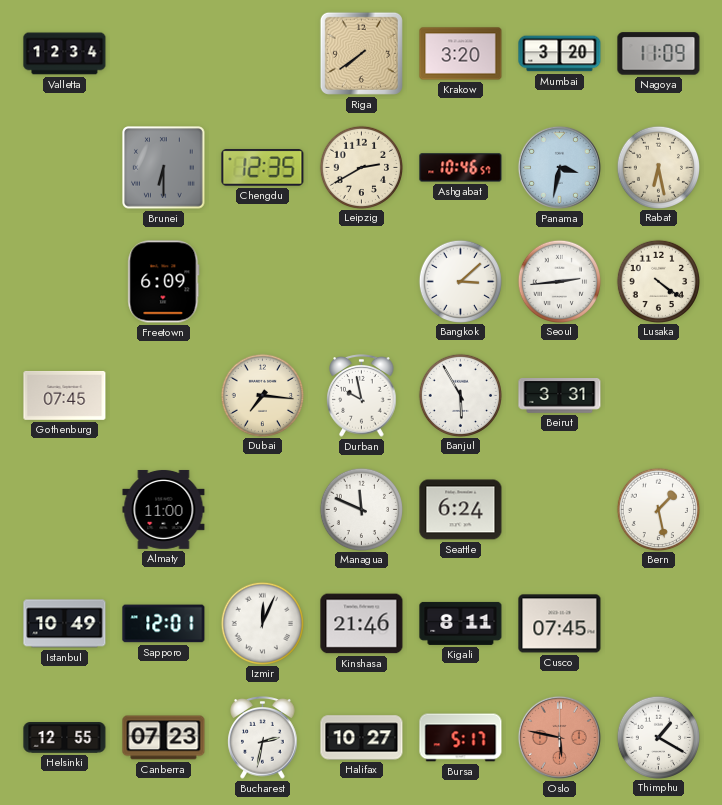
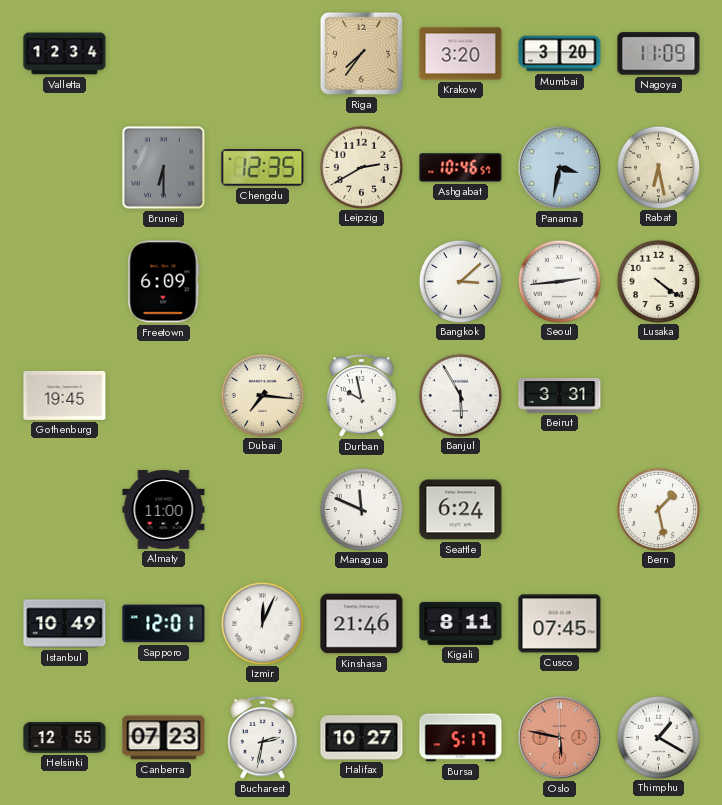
Riga: 7:39 -> 7:36
Gothenburg: 07:45 -> 19:45
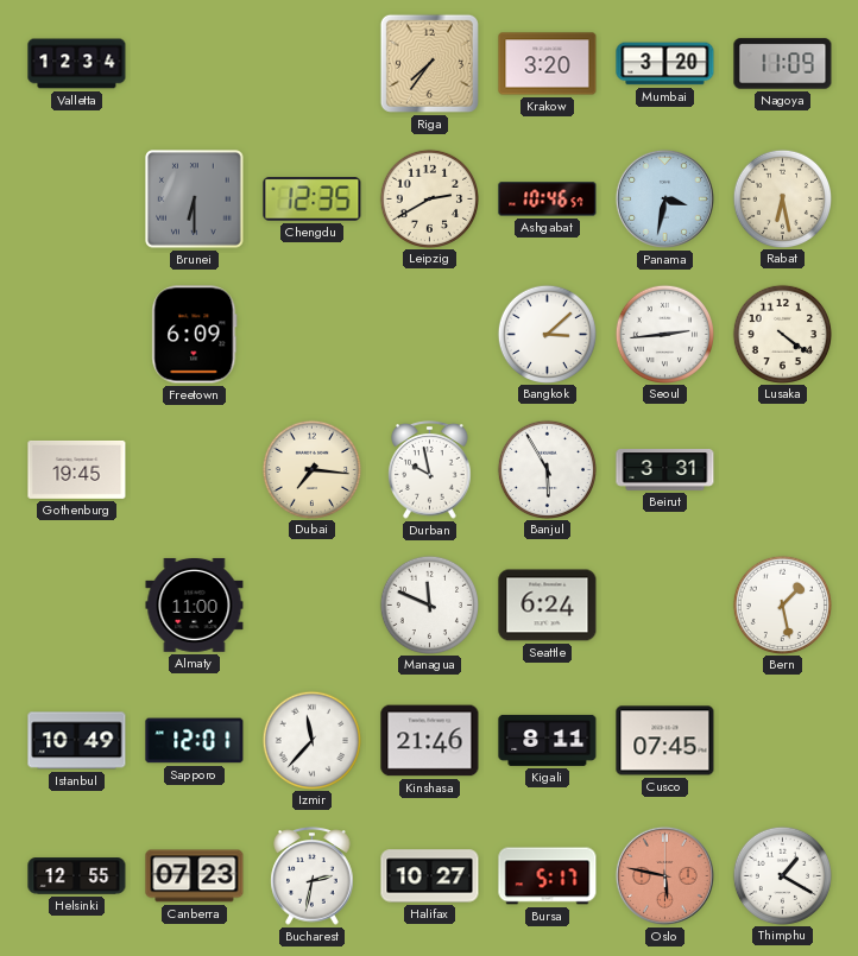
Izmir: 12:04 -> 11:37
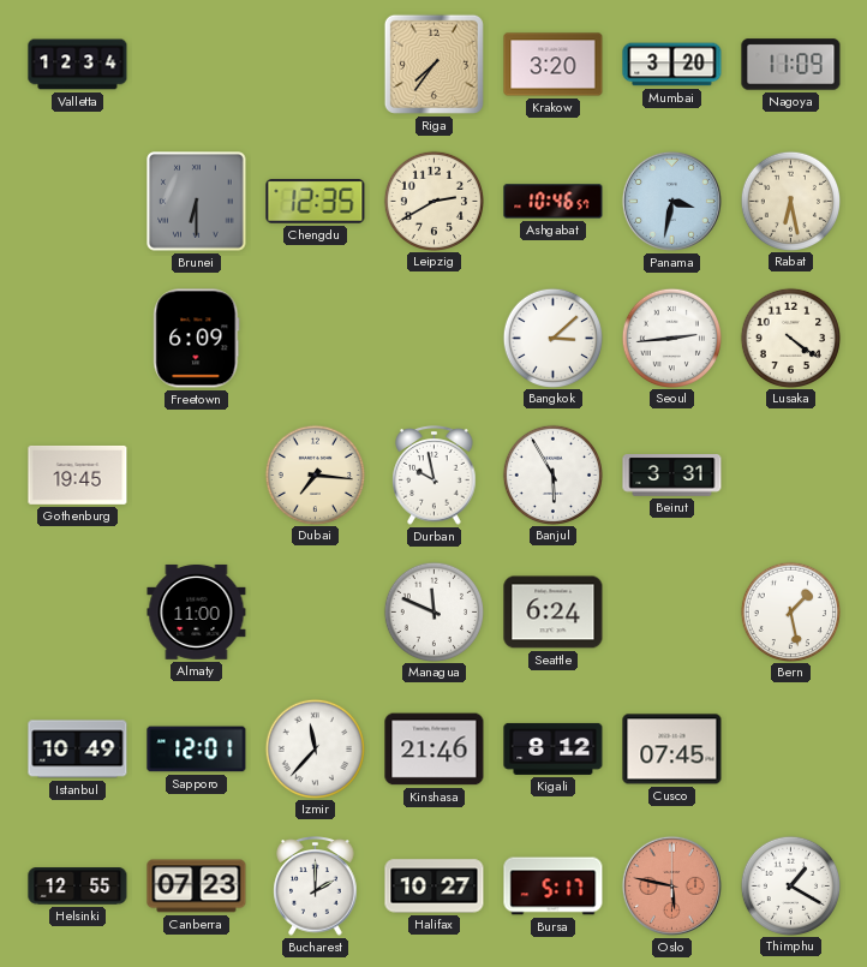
Kigali: 8:11 -> 8:12
Bucharest: 2:32 -> 2:00
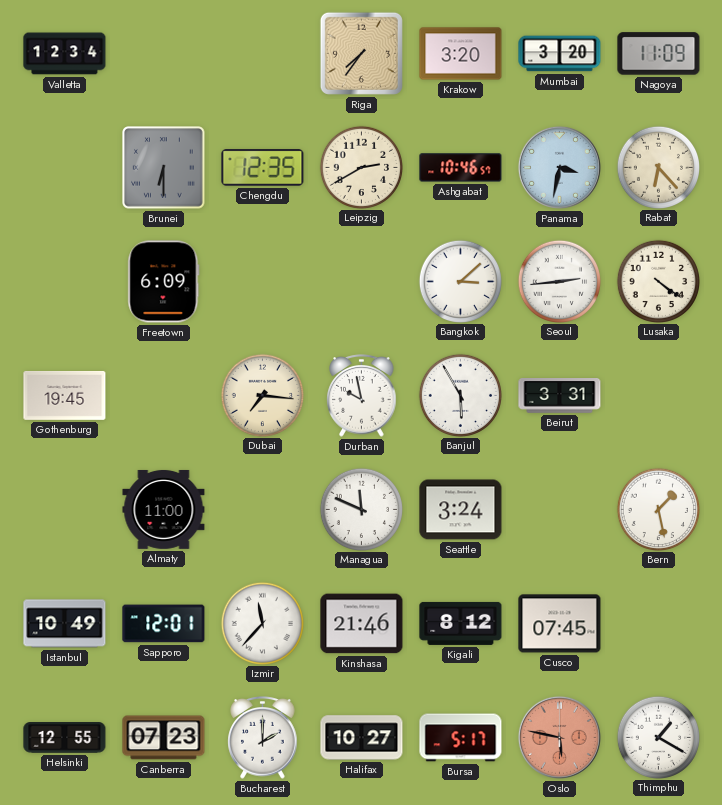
Rabat: 6:28 -> 6:23
Seattle: 6:24 -> 3:24
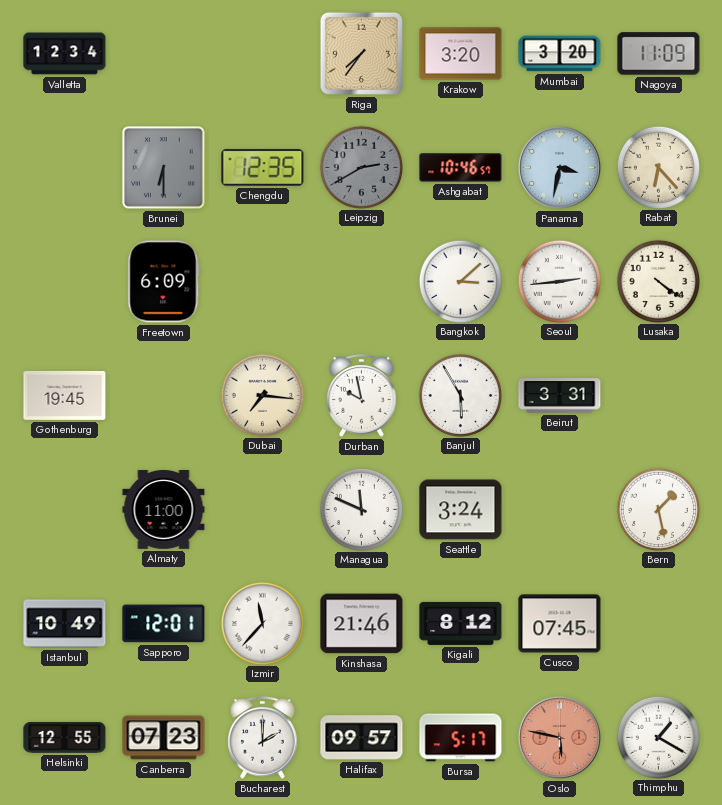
Leipzig dial: cream -> grey
Halifax: 10:27 -> 09:57
